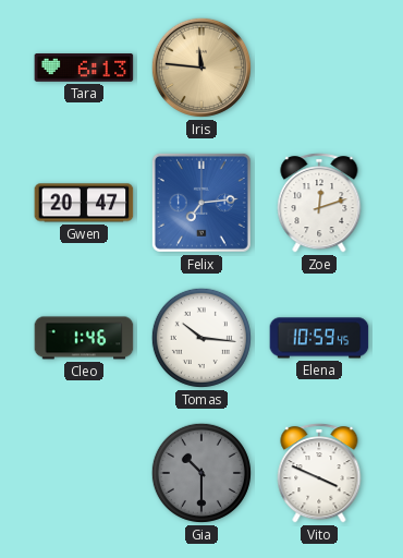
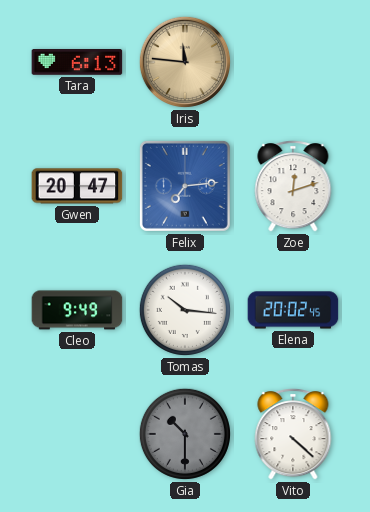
Cleo: 1:46 -> 9:49
Elena: 10:59 -> 20:02
Vito: 3:49 -> 4:22
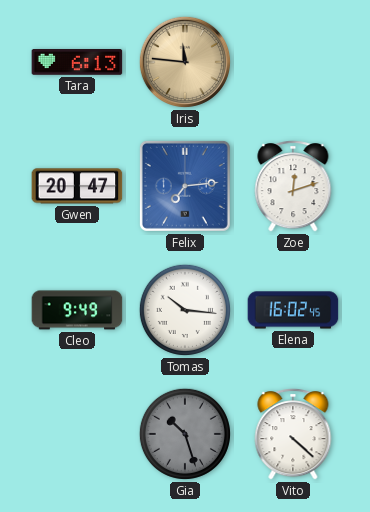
Elena: 20:02 -> 16:02
Gia: 10:30 -> 10:27
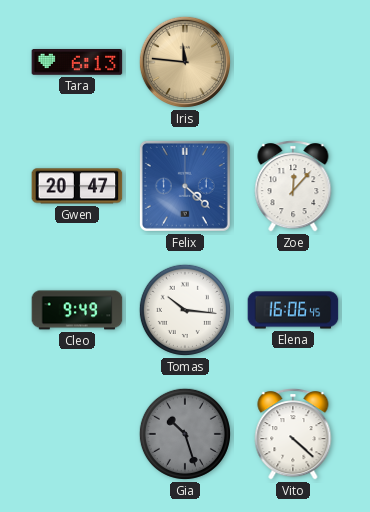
Felix: 7:14 -> 4:22
Zoe: 12:12 -> 12:07
Elena: 16:02 -> 16:06
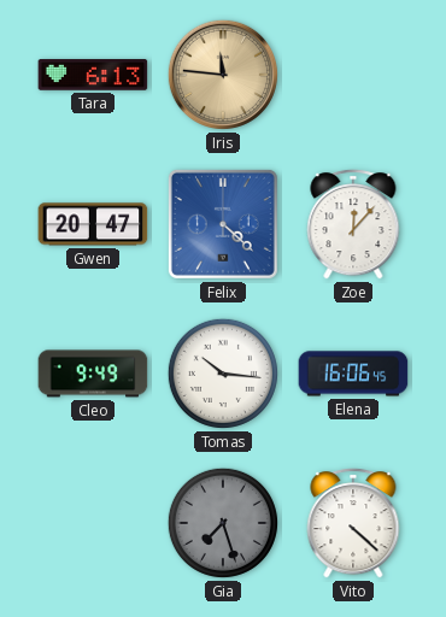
Gia: 10:27 -> 7:27
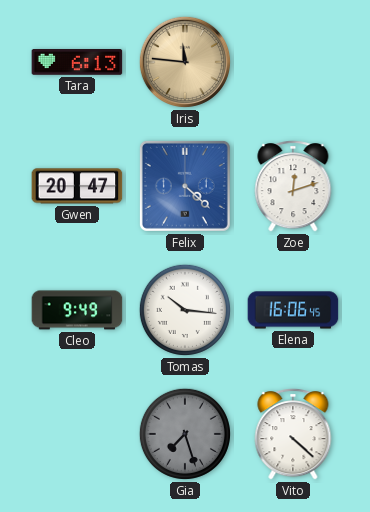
Zoe: 12:07 -> 12:12
